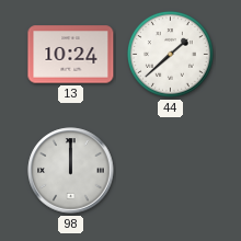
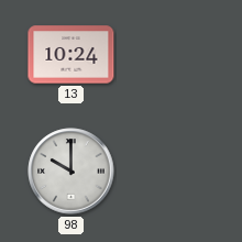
44: 1:38 -> none
98: 12:00 -> 10:00
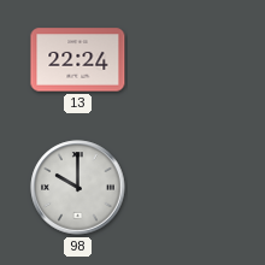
13: 10:24 -> 22:24
